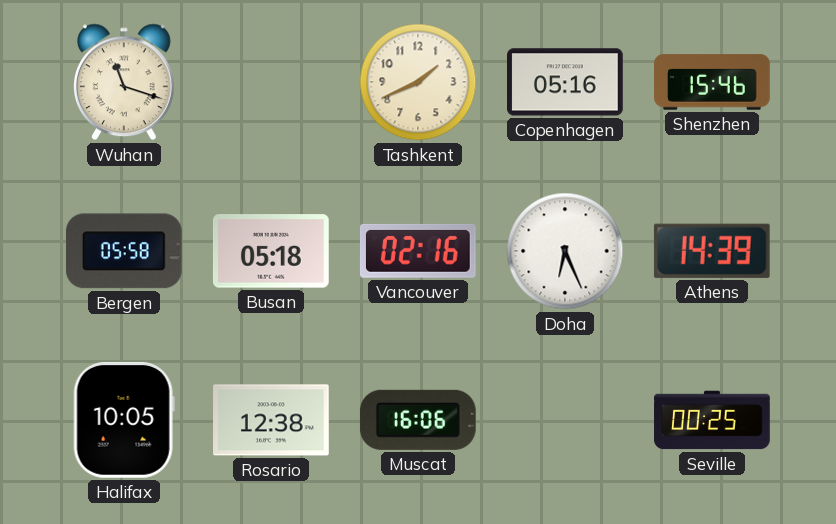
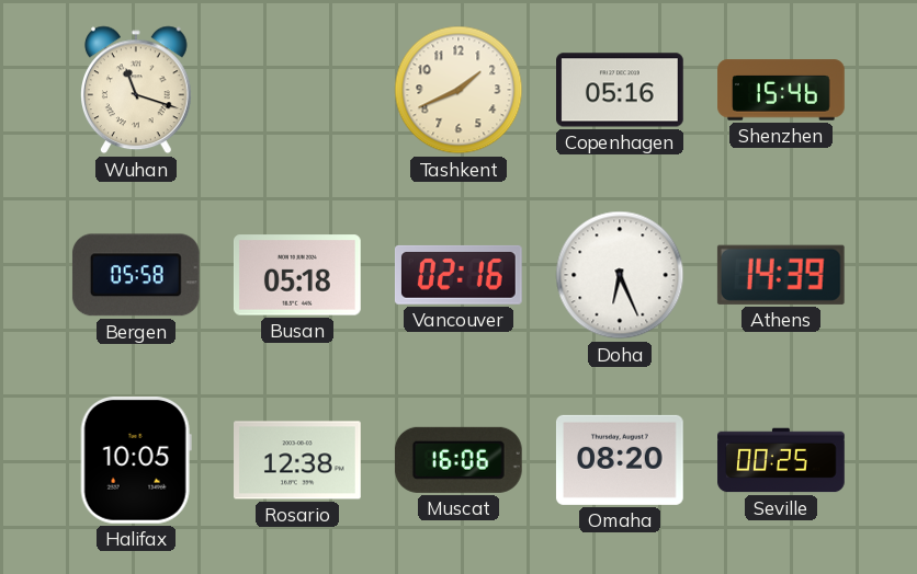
Omaha: none -> 08:20
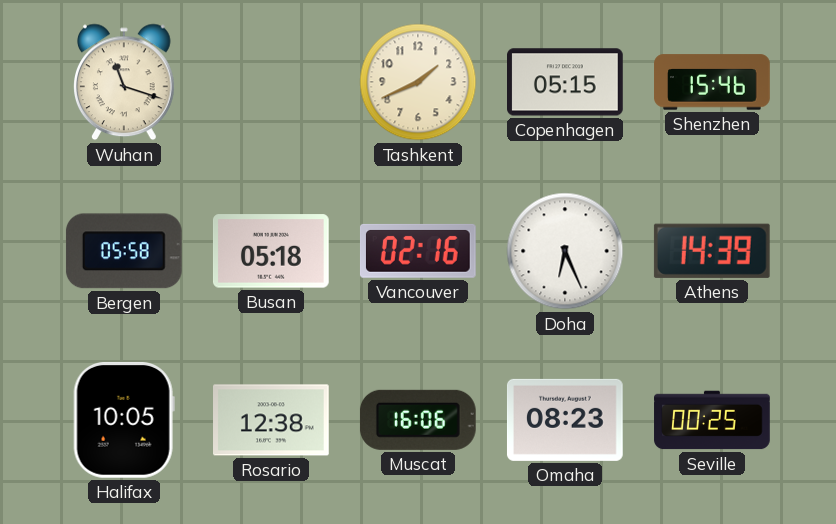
Copenhagen: 05:16 -> 05:15
Omaha: 08:20 -> 08:23
